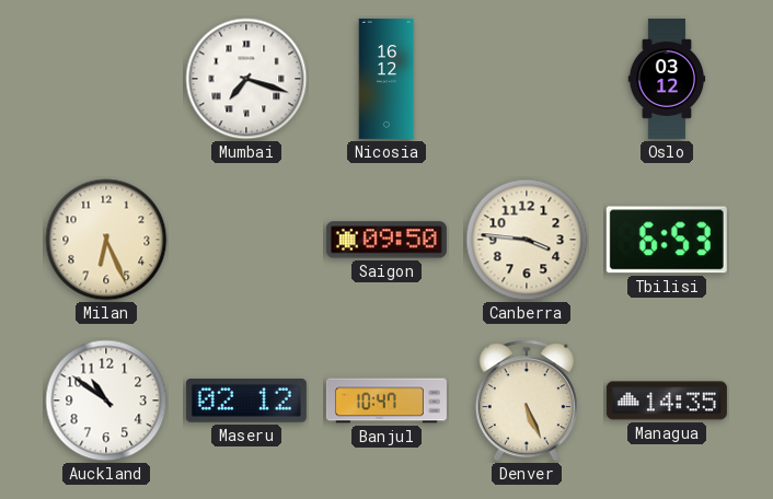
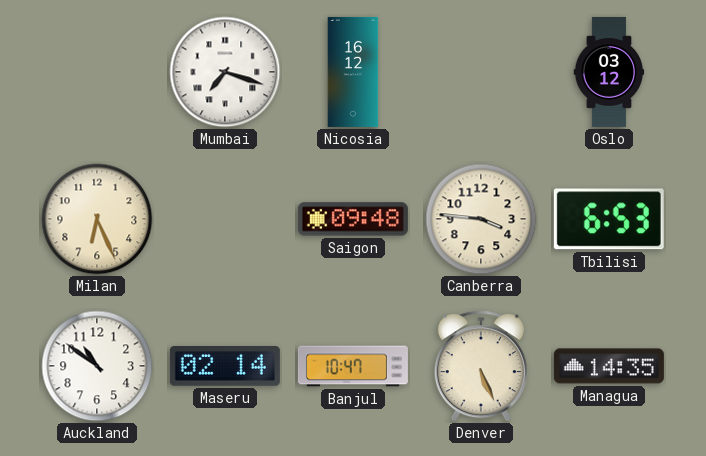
Saigon: 09:50 -> 09:48
Maseru: 02:12 -> 02:14
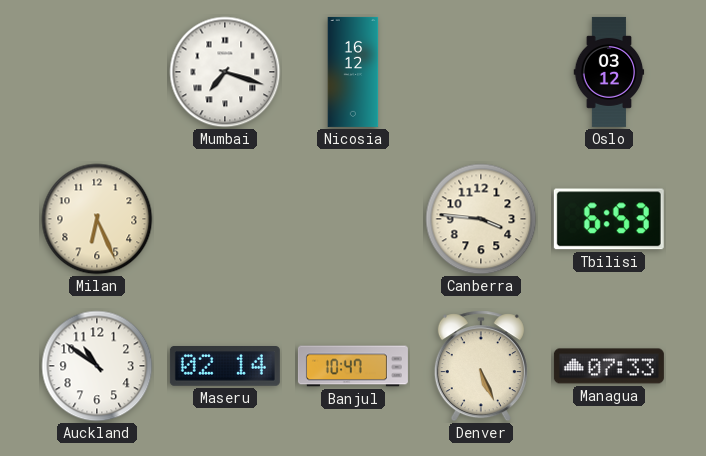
Saigon: 09:48 -> none
Managua: 14:35 -> 07:33
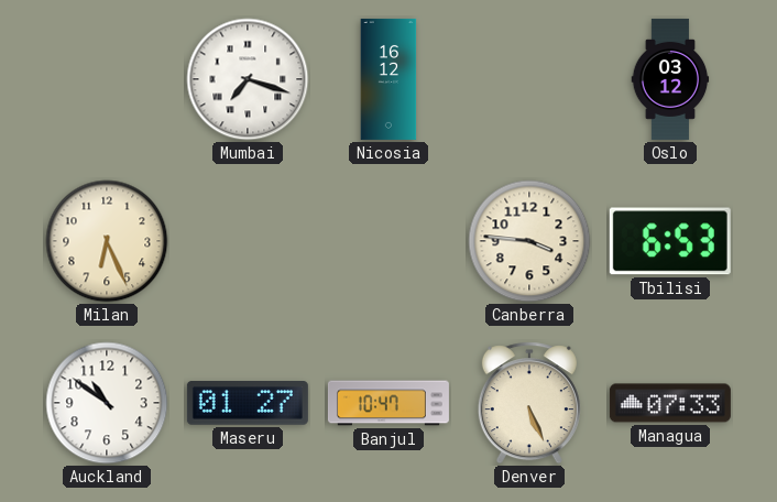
Maseru: 02:14 -> 01:27
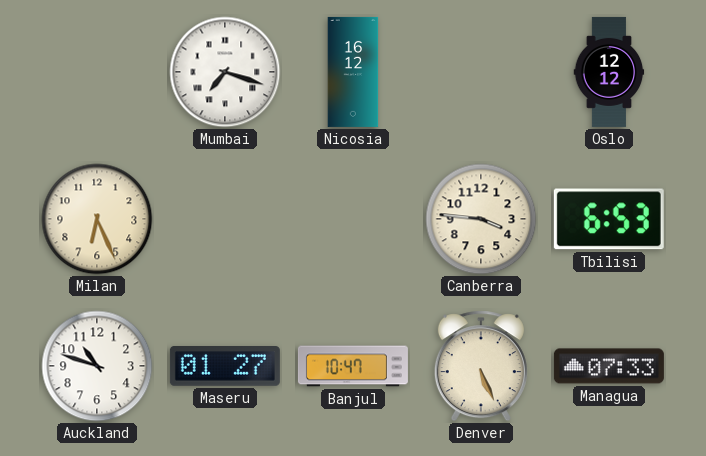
Oslo: 03:12 -> 12:12
Auckland: 10:51 -> 10:48
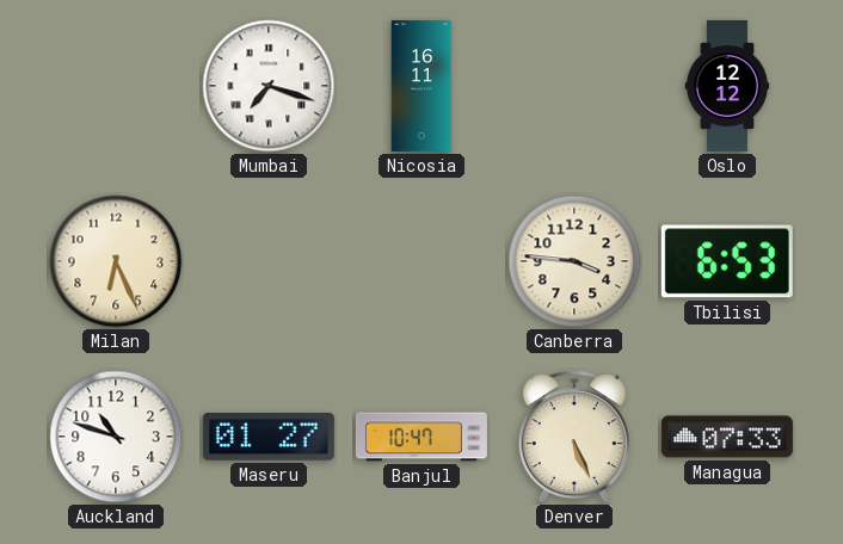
Nicosia: 16:12 -> 16:11
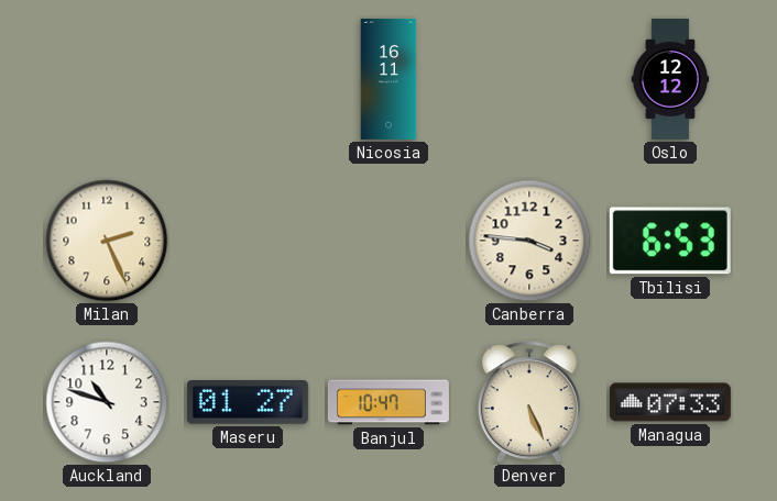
Mumbai: 7:18 -> none
Milan: 6:26 -> 2:26
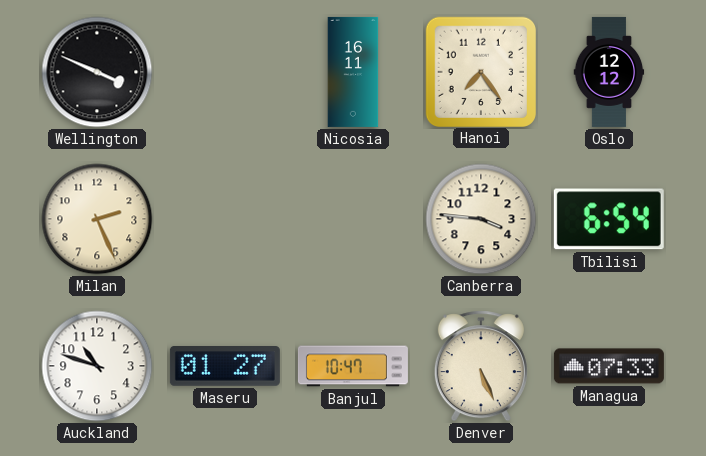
Wellington: none -> 3:49
Hanoi: none -> 7:24
Tbilisi: 6:53 -> 6:54
